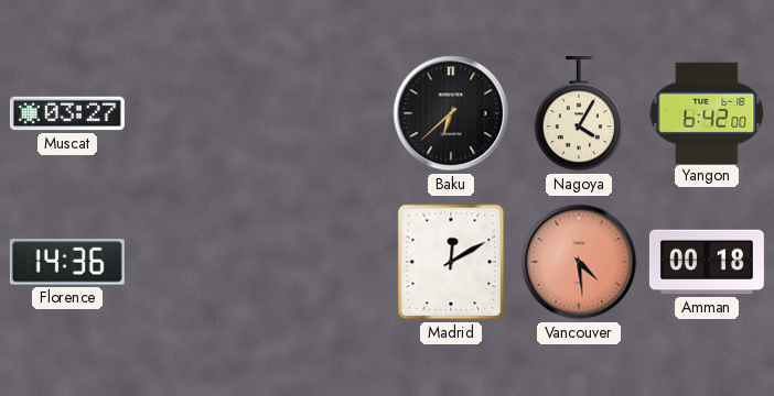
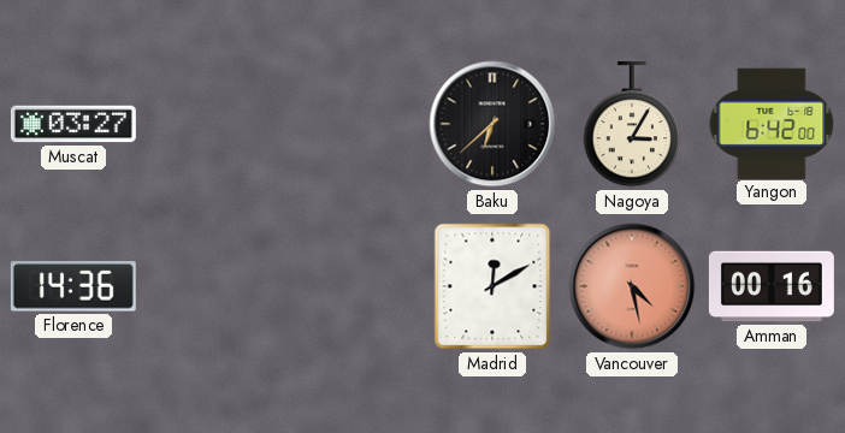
Nagoya: 4:05 -> 3:05
Vancouver: 4:29 -> 4:28
Amman: 00:18 -> 00:16
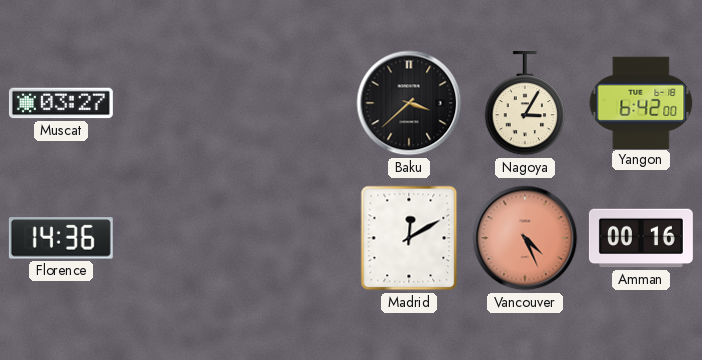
Baku: 6:38 -> 3:38
Vancouver: 4:28 -> 4:26
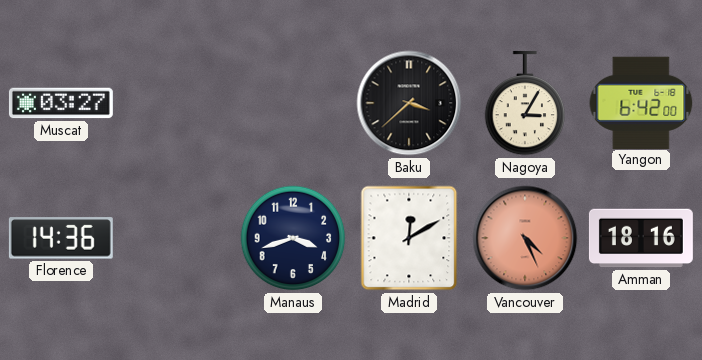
Manaus: none -> 3:42
Amman: 00:16 -> 18:16
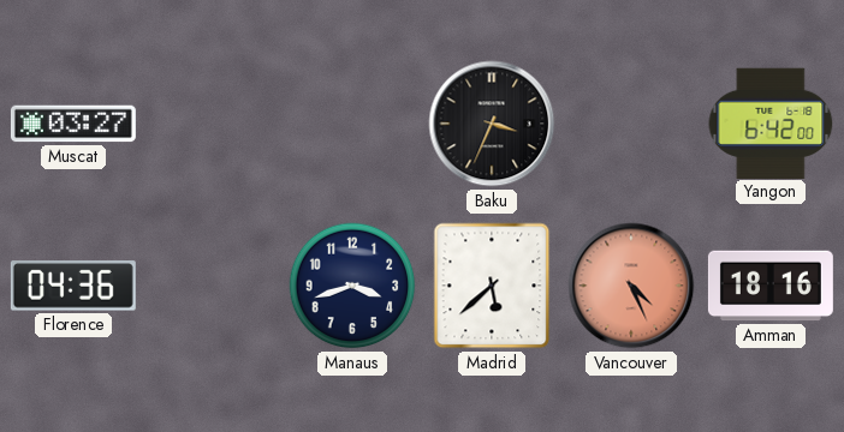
Baku: 3:38 -> 3:34
Nagoya: 3:05 -> none
Florence: 14:36 -> 04:36
Madrid: 12:10 -> 5:38
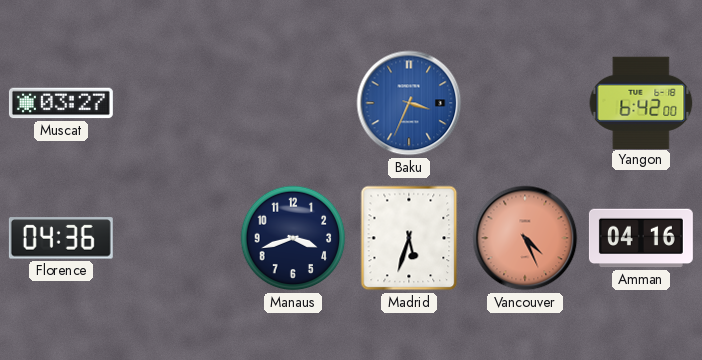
Baku dial: black -> blue
Madrid: 5:38 -> 5:33
Amman: 18:16 -> 04:16
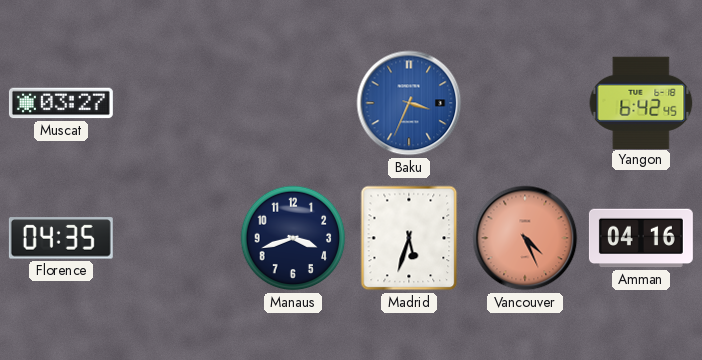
Yangon: 6:42:00 -> 6:42:45
Florence: 04:36 -> 04:35
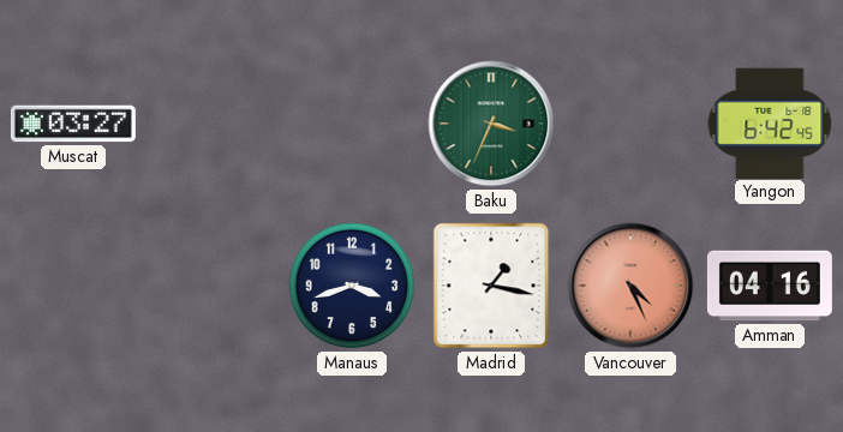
Baku dial: blue -> green
Florence: 04:35 -> none
Madrid: 5:33 -> 1:17
